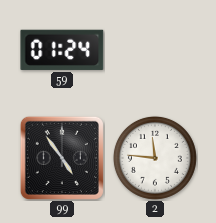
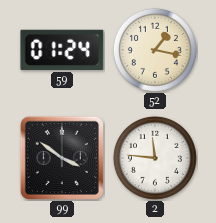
52: none -> 1:17
99: 4:54 -> 3:51
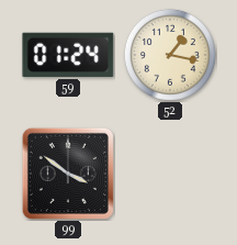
2: 11:46 -> none
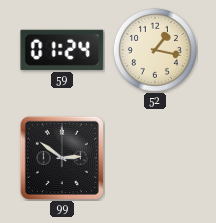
99: 3:51 -> 2:51
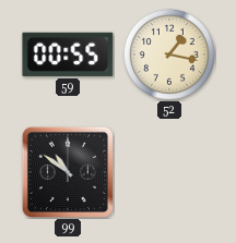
59: 01:24 -> 00:55
99: 2:51 -> 10:51
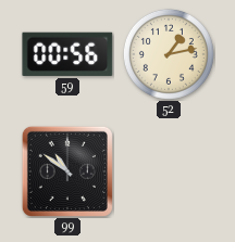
59: 00:55 -> 00:56
52: 1:17 -> 1:13
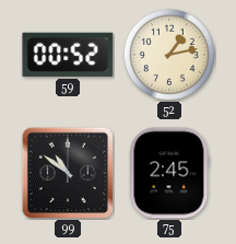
59: 00:56 -> 00:52
75: none -> 2:45
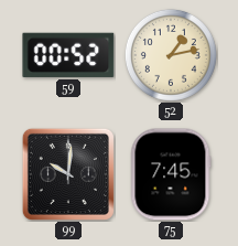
99: 10:51 -> 10:01
75: 2:45 -> 7:45
